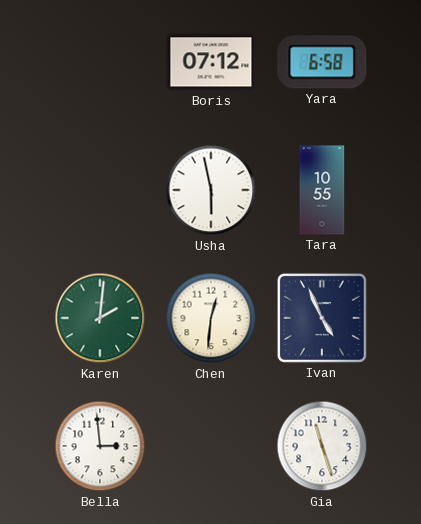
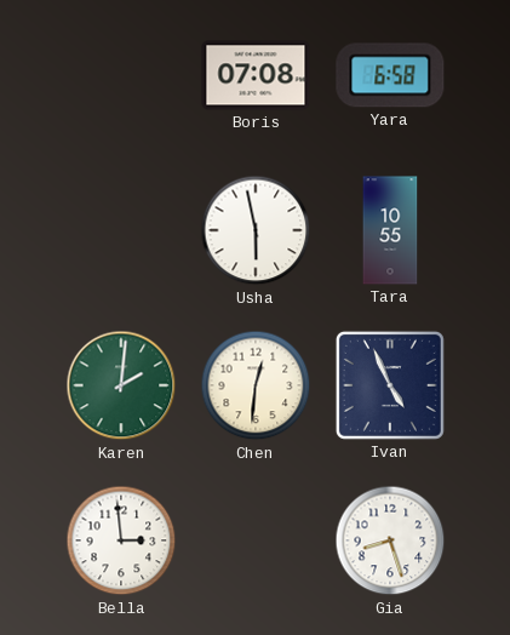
Boris: 07:12 -> 07:08
Gia: 11:27 -> 8:27
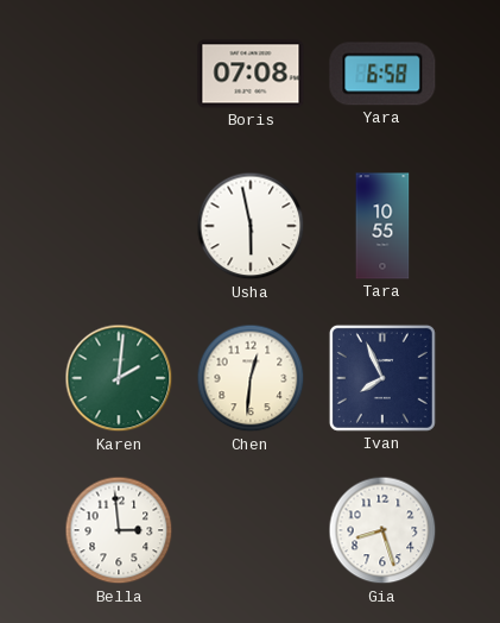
Ivan: 4:56 -> 7:56
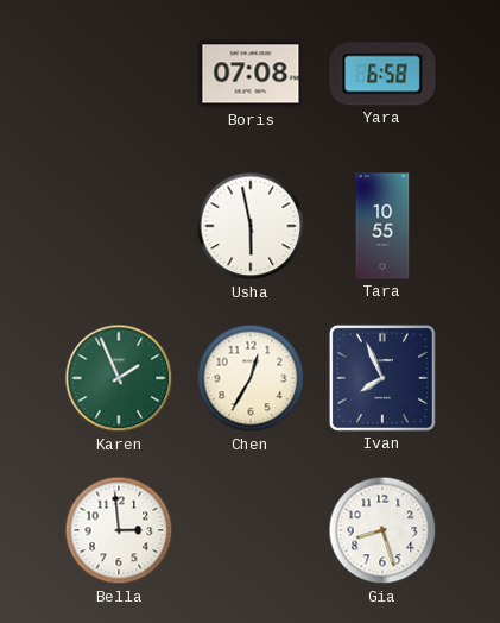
Karen: 2:01 -> 1:56
Chen: 12:31 -> 12:35
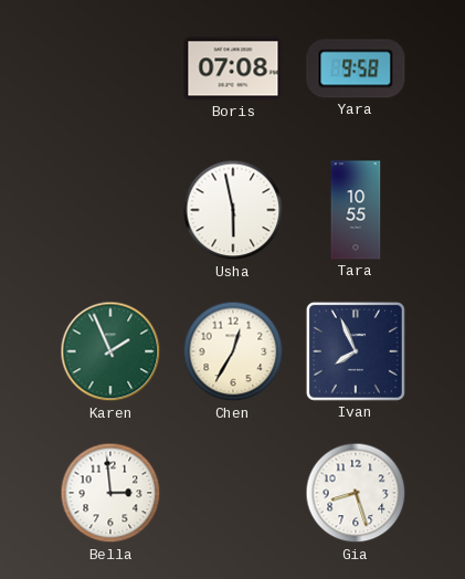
Yara: 6:58 -> 9:58
